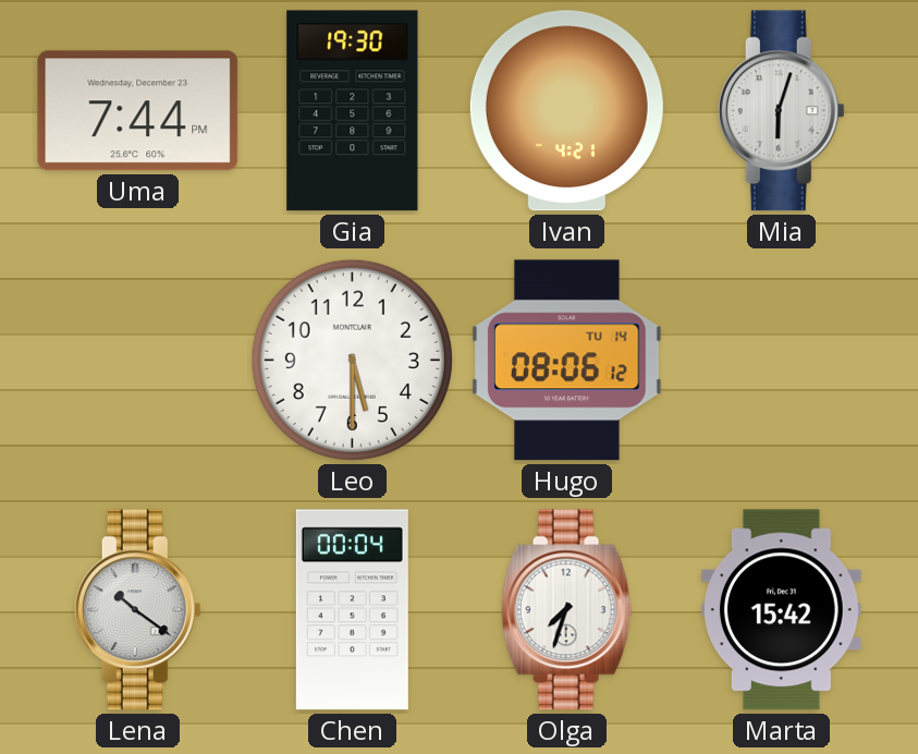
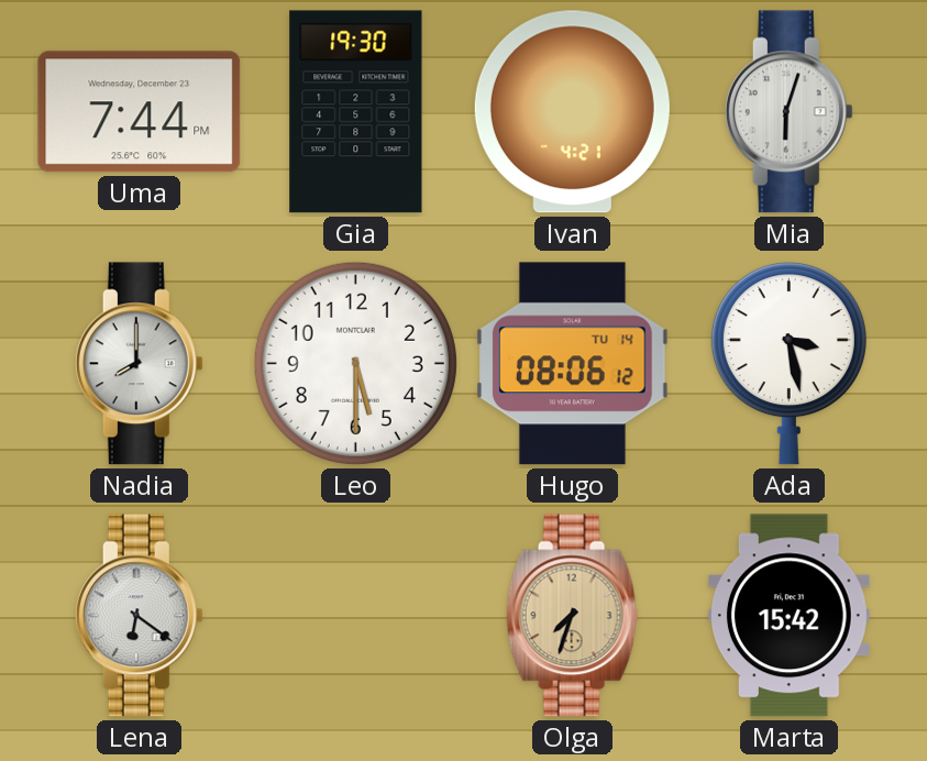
Nadia: none -> 8:00
Ada: none -> 3:28
Lena: 10:21 -> 6:21
Chen: 00:04 -> none
Olga dial: white -> champagne
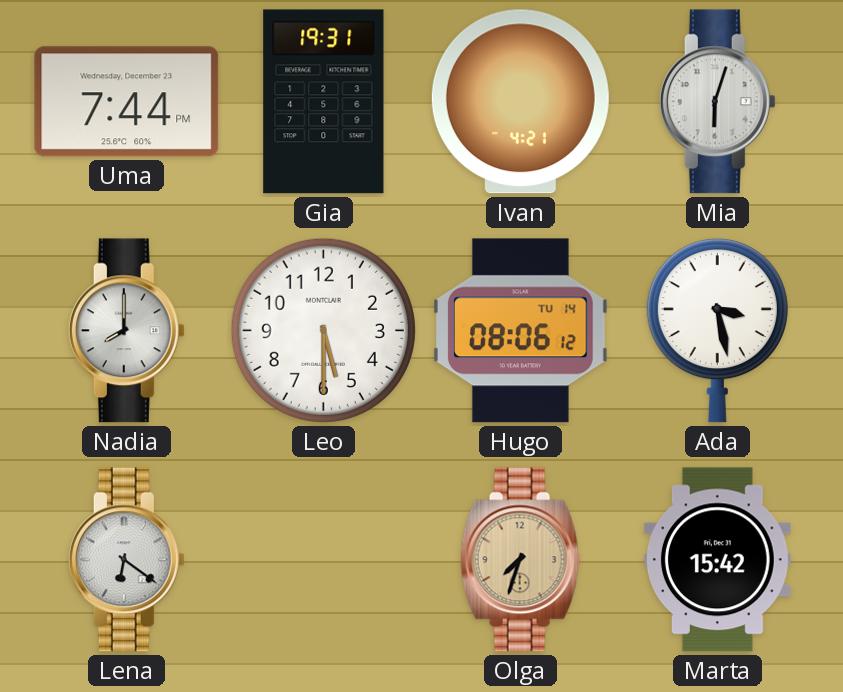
Gia: 19:30 -> 19:31
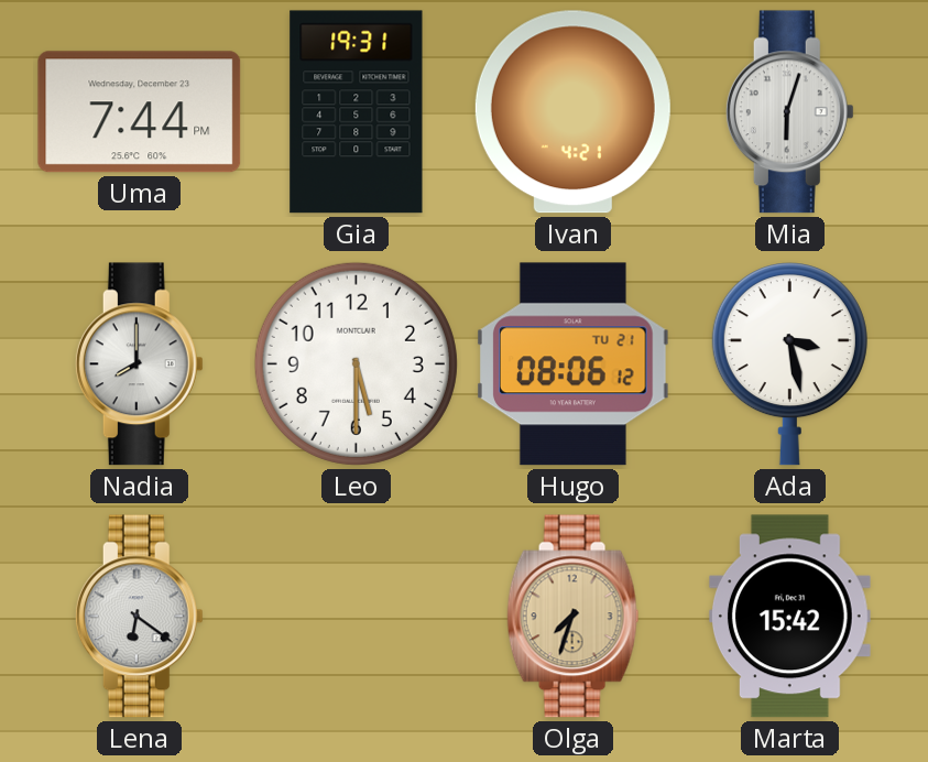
Hugo date: TU 14 -> TU 21
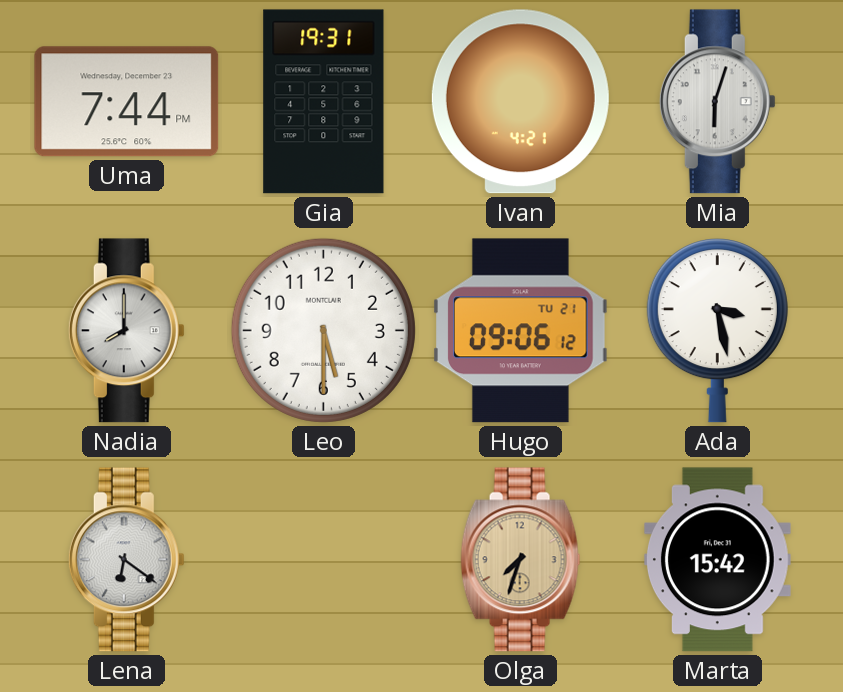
Hugo: 08:06 -> 09:06
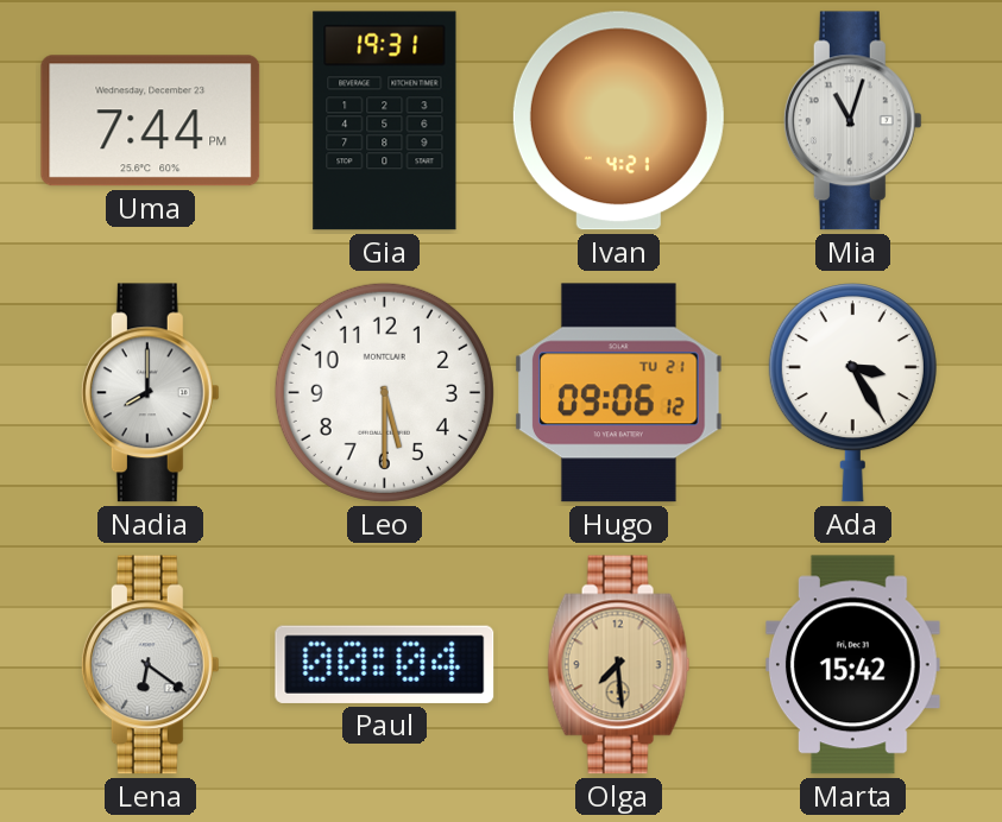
Mia: 6:03 -> 11:03
Ada: 3:28 -> 3:25
Paul: none -> 00:04
Olga: 7:33 -> 7:29
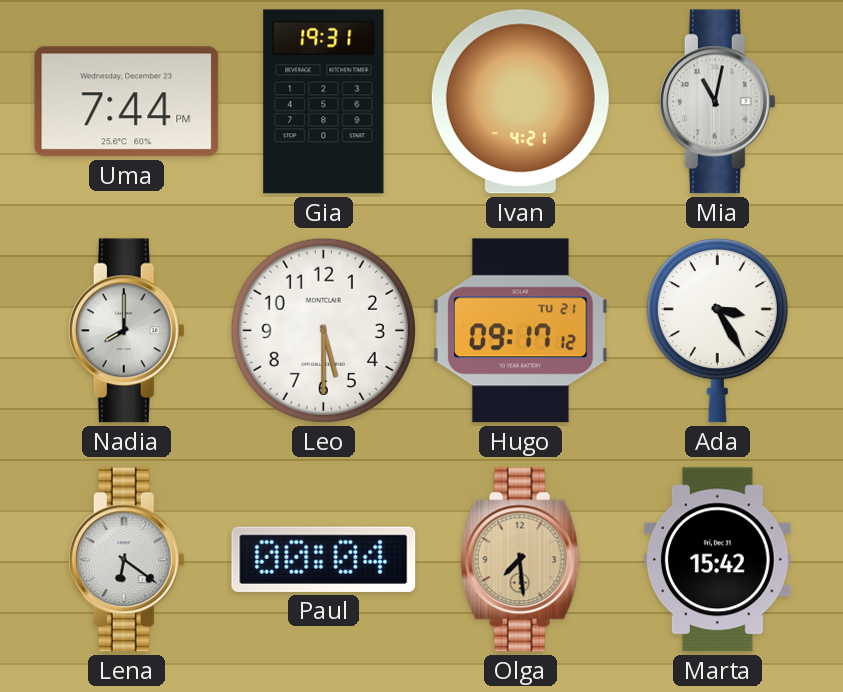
Mia: 11:03 -> 11:02
Hugo: 09:06 -> 09:17
